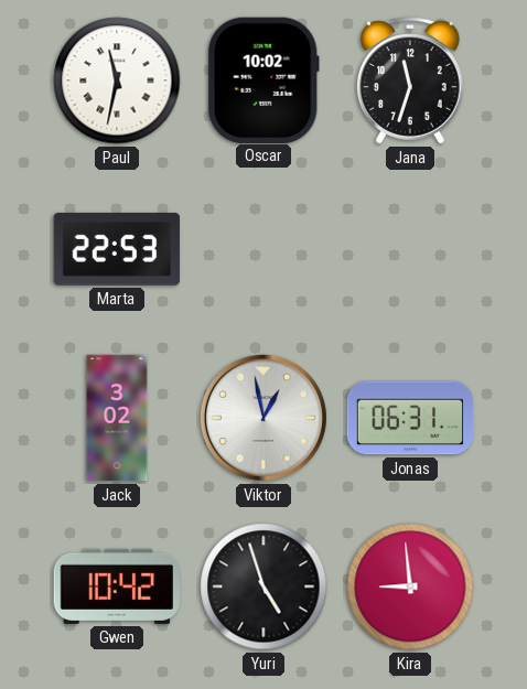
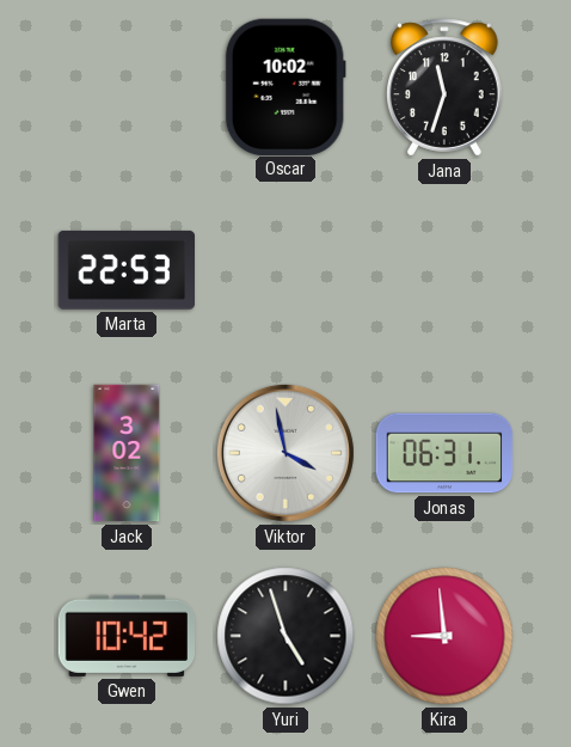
Paul: 11:32 -> none
Viktor: 12:58 -> 3:58
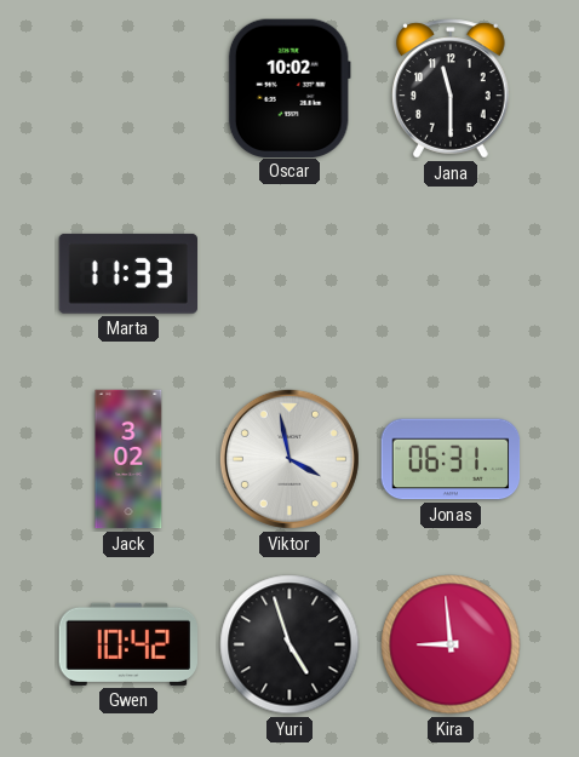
Jana: 11:33 -> 11:30
Marta: 22:53 -> 11:33
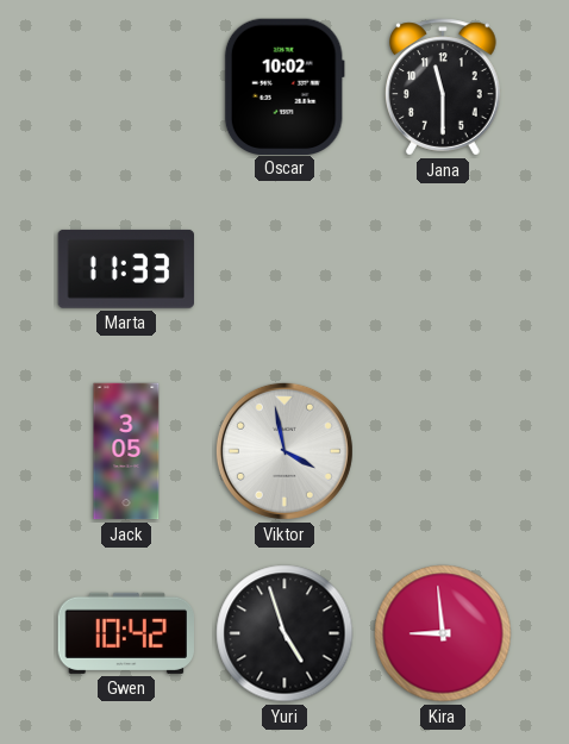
Jack: 3:02 -> 3:05
Jonas: 06:31 -> none
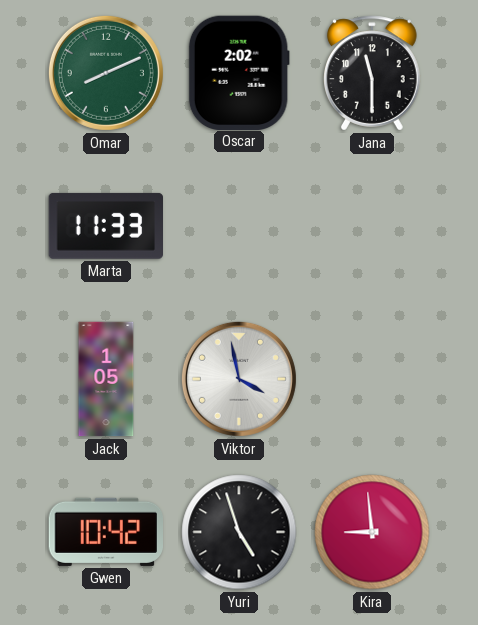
Omar: none -> 8:11
Oscar: 10:02 -> 2:02
Jack: 3:05 -> 1:05
